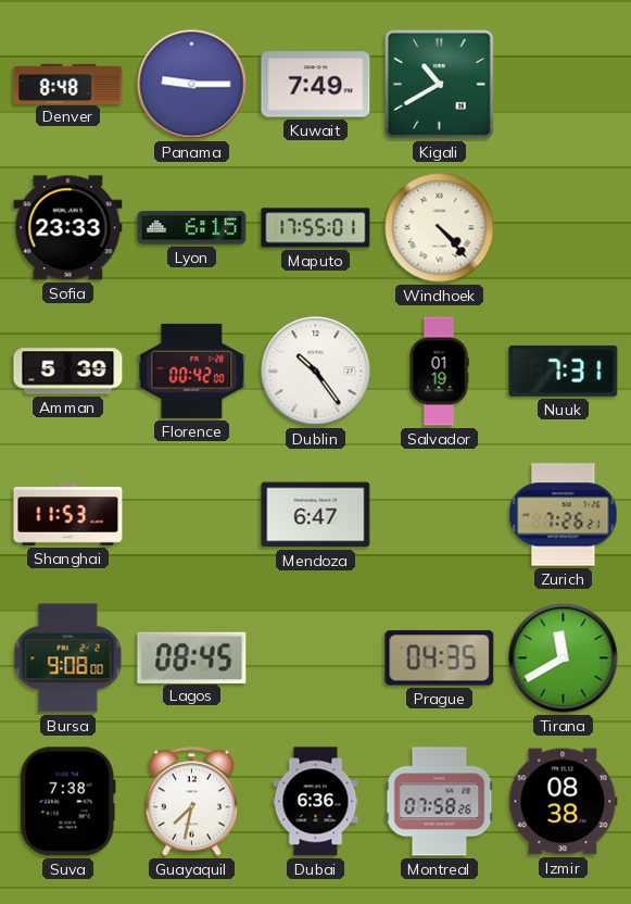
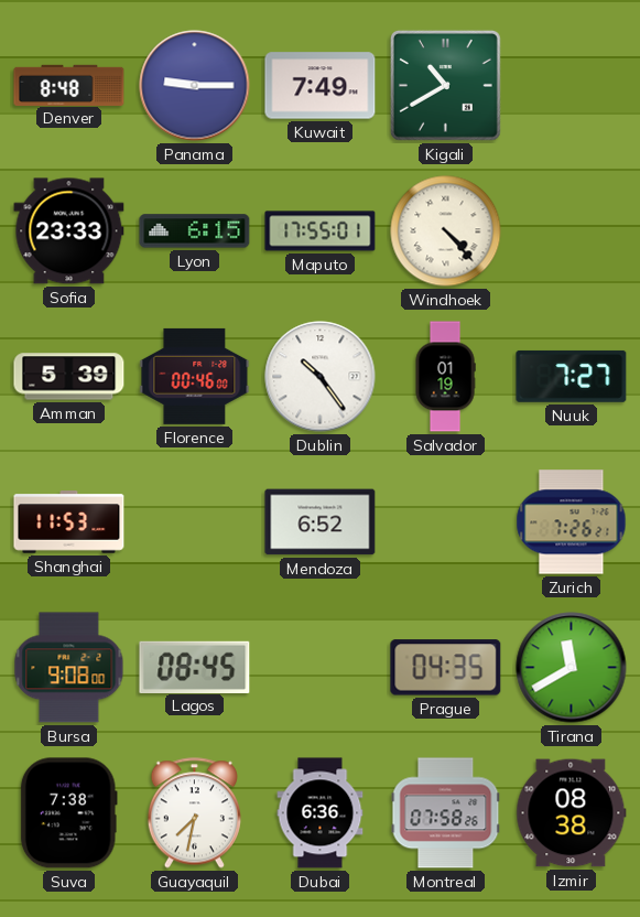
Florence: 00:42 -> 00:46
Nuuk: 7:31 -> 7:27
Mendoza: 6:47 -> 6:52
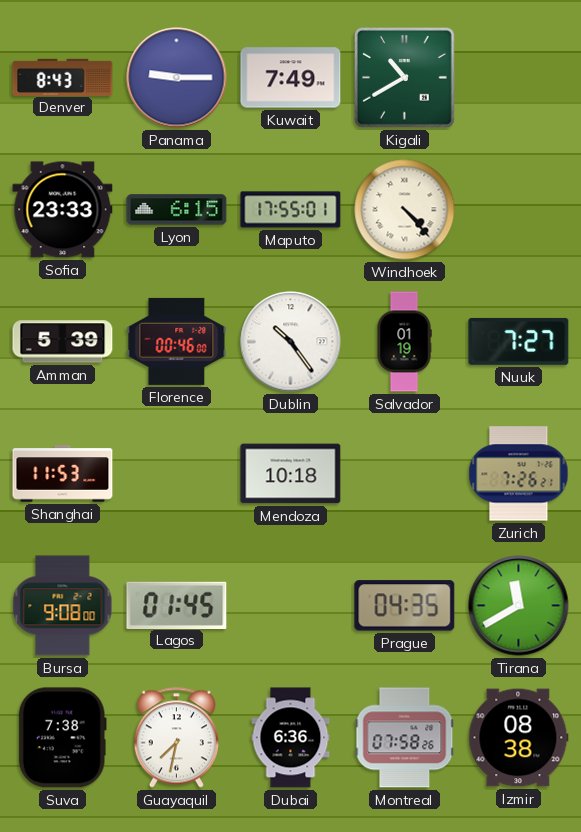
Denver: 8:48 -> 8:43
Mendoza: 6:52 -> 10:18
Lagos: 08:45 -> 01:45
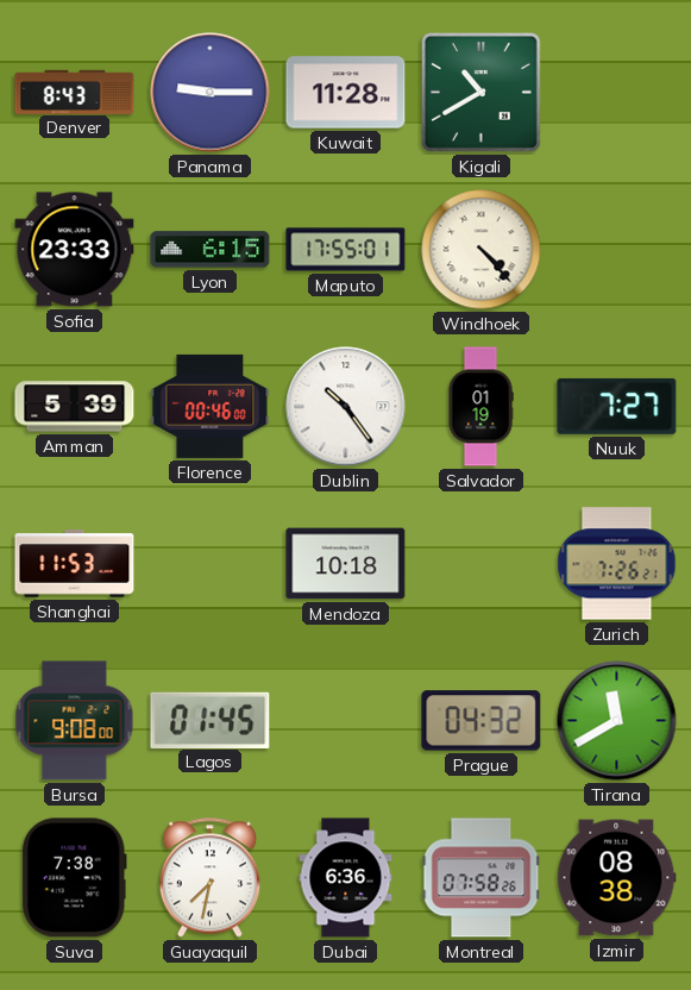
Kuwait: 7:49 -> 11:28
Prague: 04:35 -> 04:32
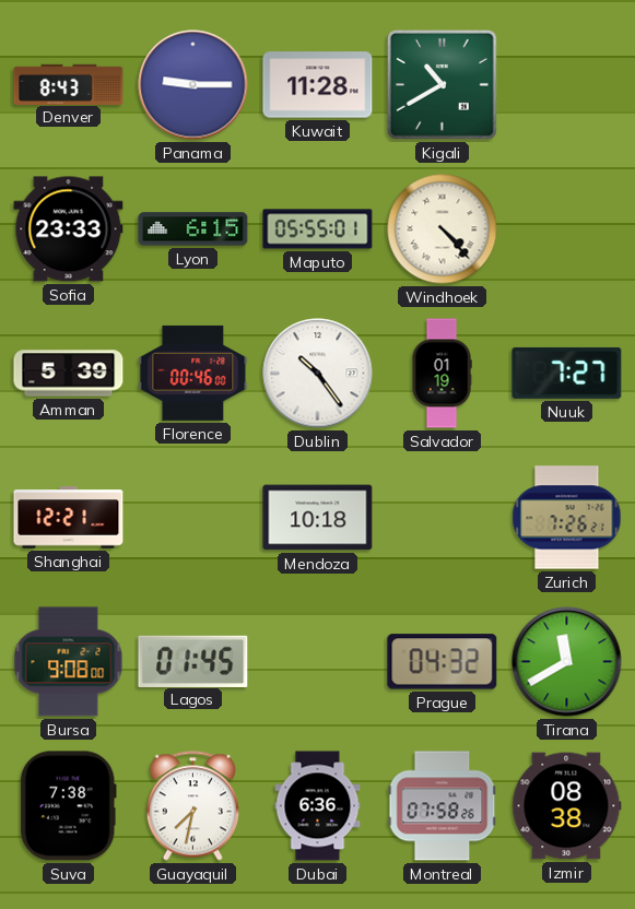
Maputo: 17:55 -> 05:55
Shanghai: 11:53 -> 12:21
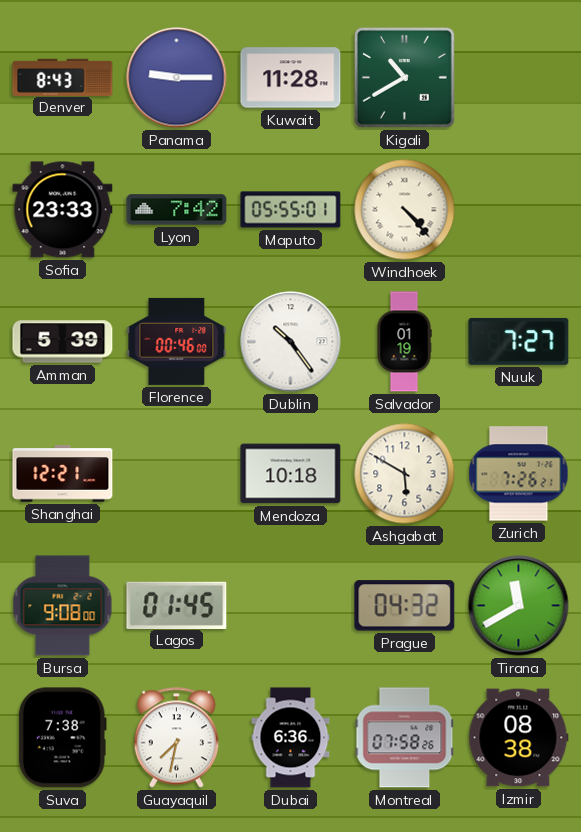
Lyon: 6:15 -> 7:42
Ashgabat: none -> 5:50
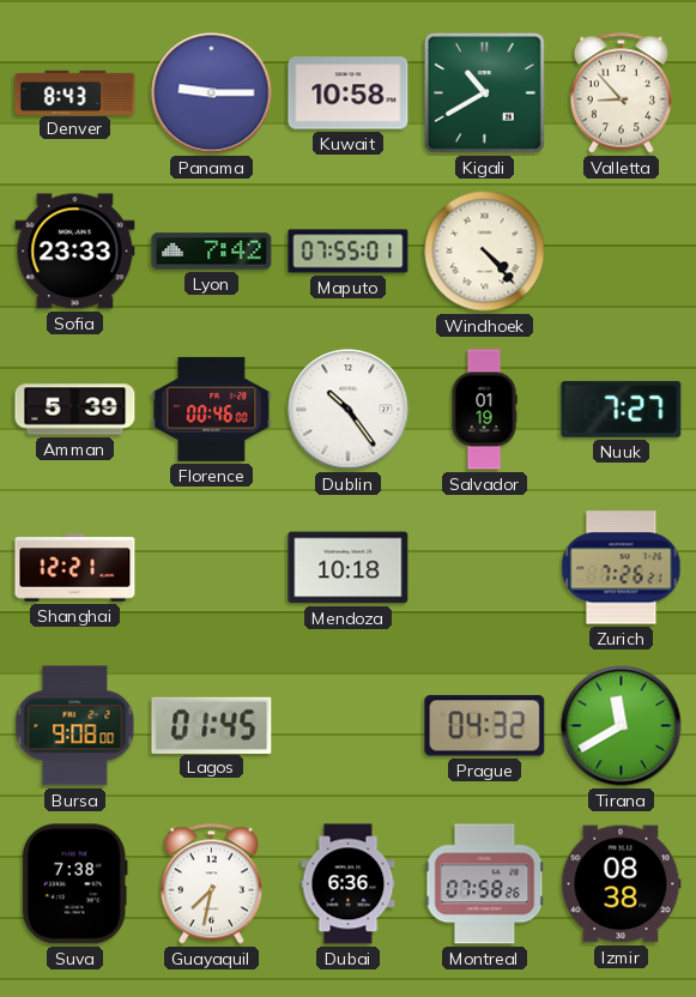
Kuwait: 11:28 -> 10:58
Valletta: none -> 8:53
Maputo: 05:55 -> 07:55
Ashgabat: 5:50 -> none
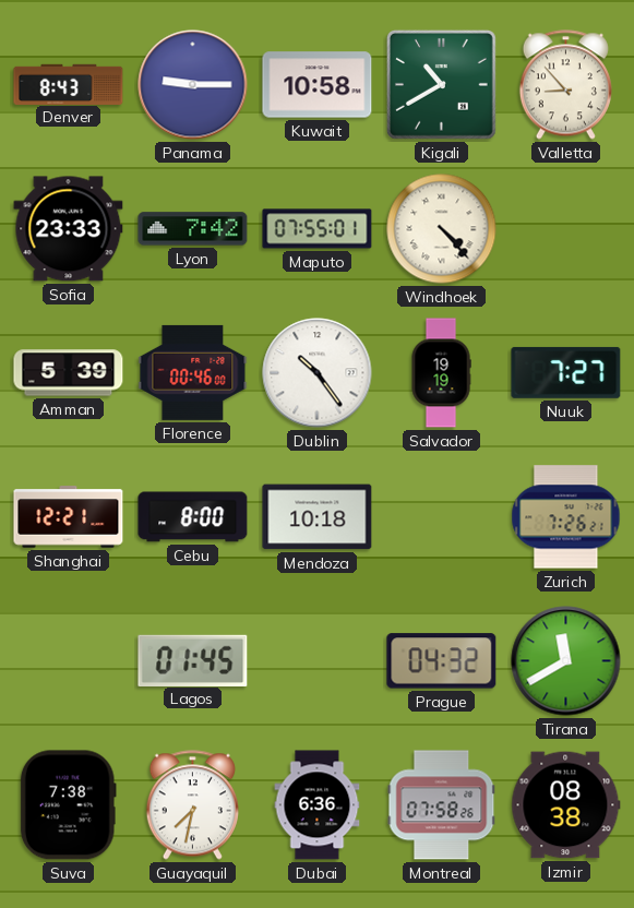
Salvador: 01:19 -> 19:19
Cebu: none -> 8:00
Bursa: 9:08 -> none
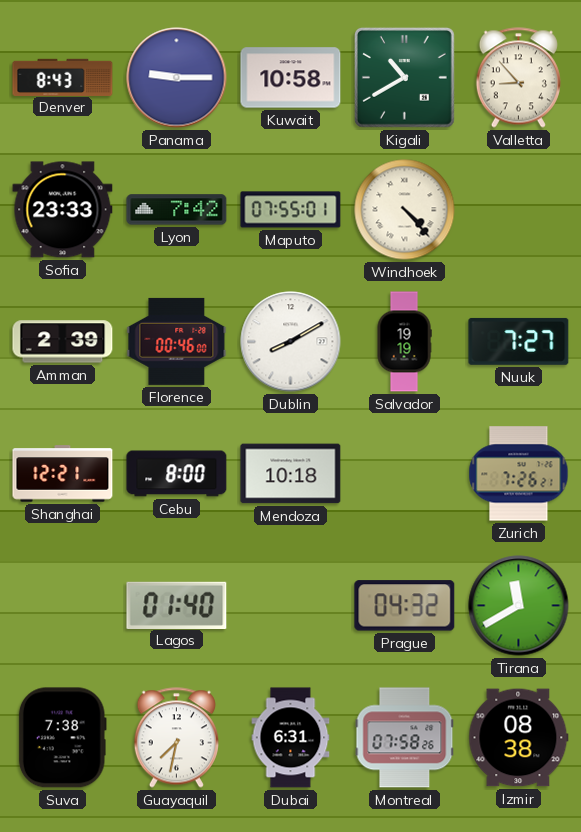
Amman: 5:39 -> 2:39
Dublin: 10:24 -> 8:10
Lagos: 01:45 -> 01:40
Dubai: 6:36 -> 6:31
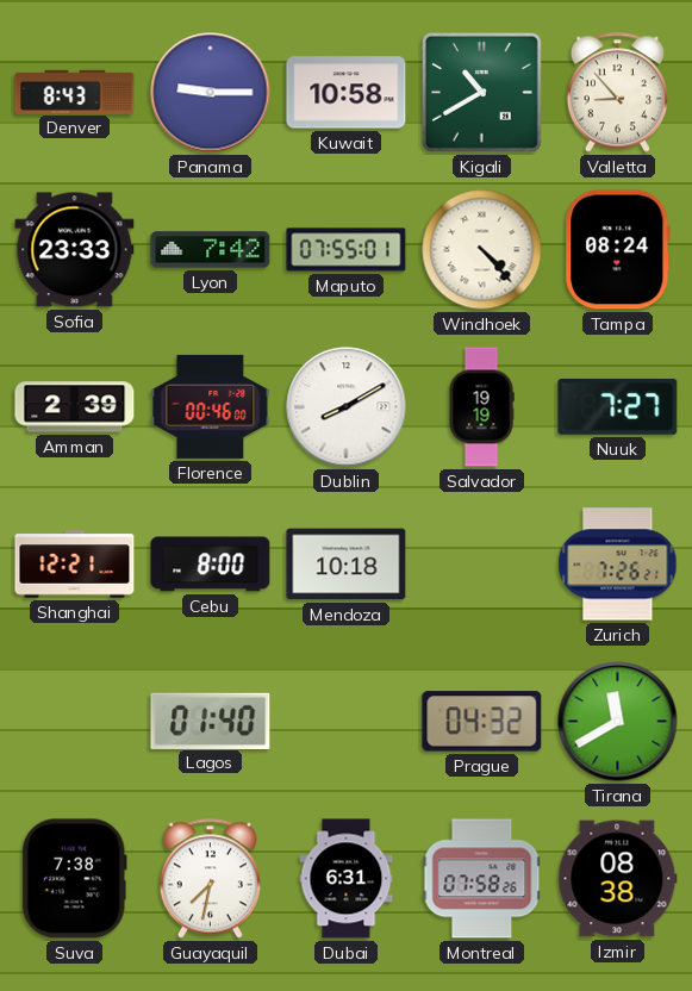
Tampa: none -> 08:24
